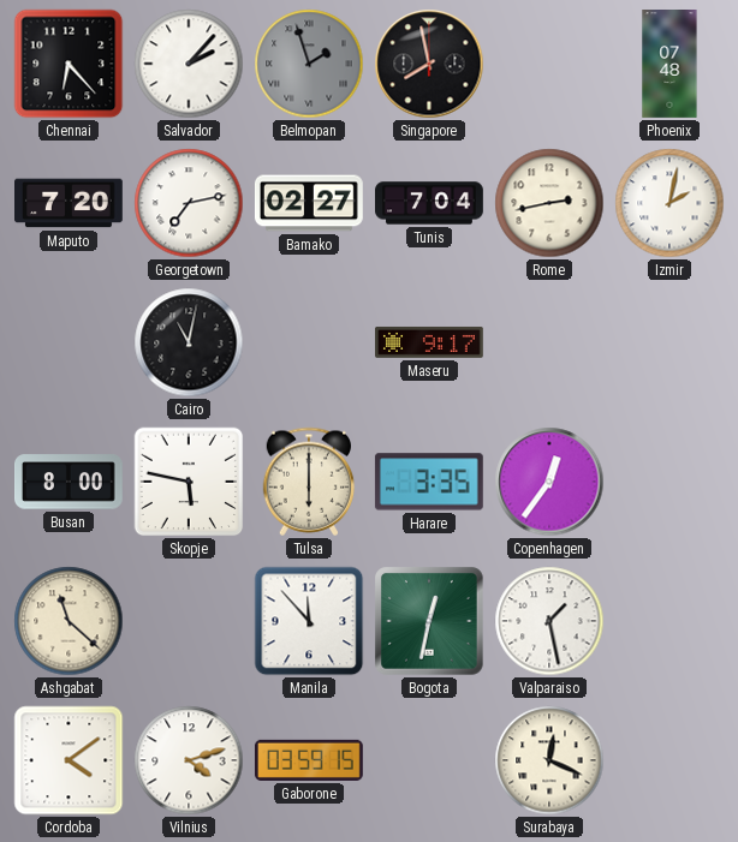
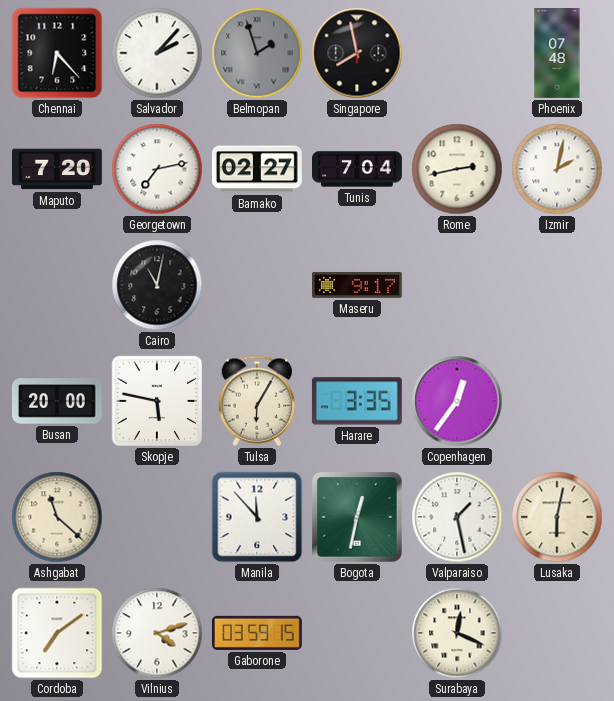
Busan: 8:00 -> 20:00
Tulsa: 6:00 -> 6:05
Lusaka: none -> 6:02
Cordoba: 4:09 -> 7:09
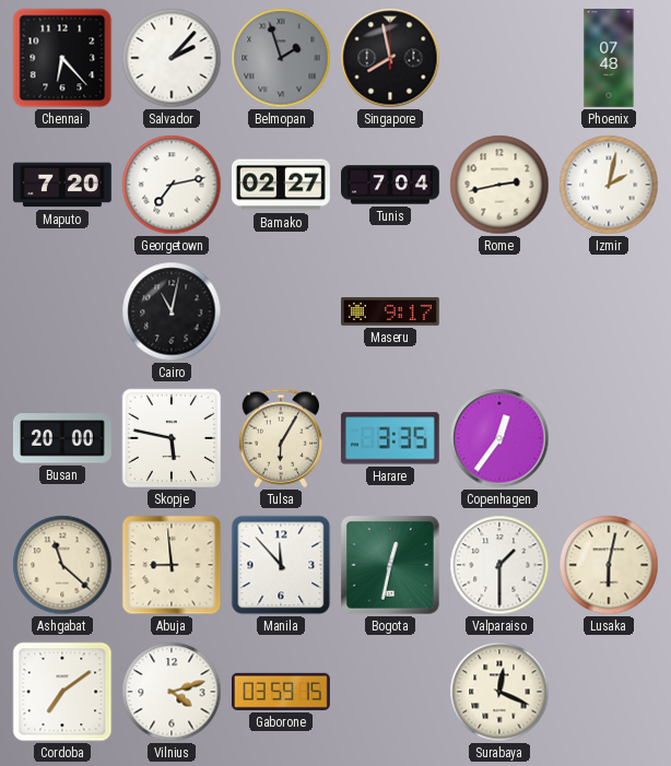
Abuja: none -> 8:59
Valparaiso: 1:28 -> 1:30
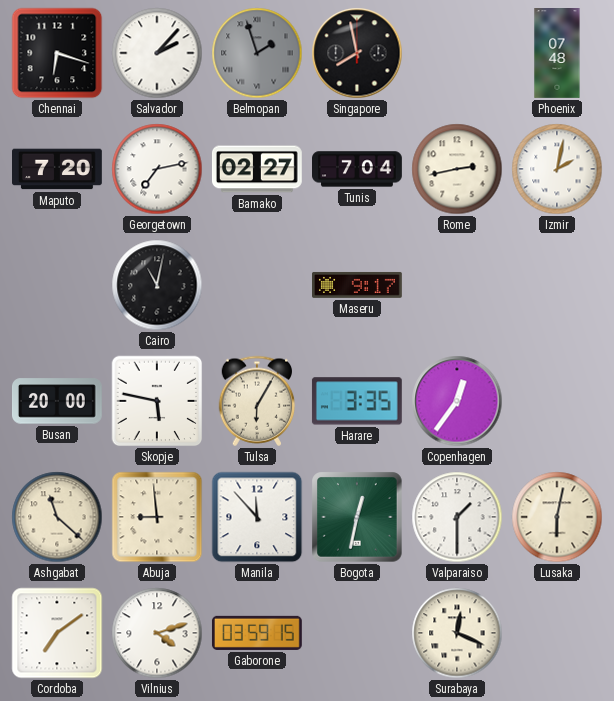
Chennai: 6:23 -> 6:18
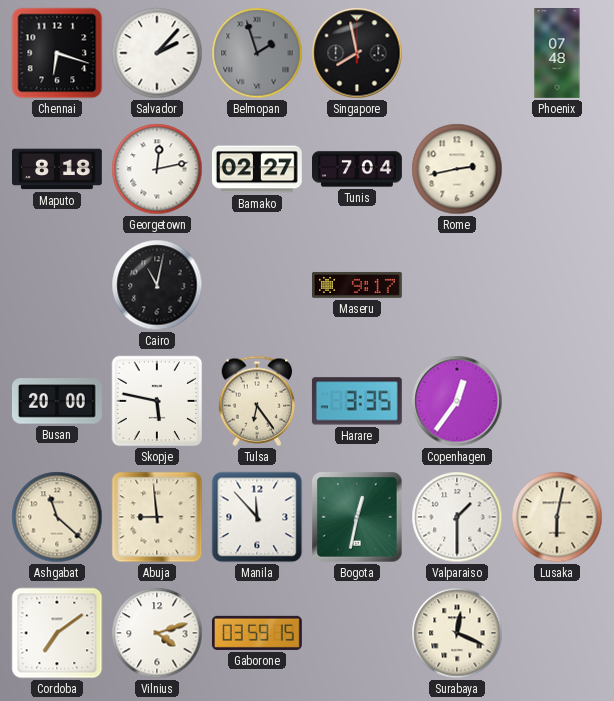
Maputo: 7:20 -> 8:18
Georgetown: 7:13 -> 12:13
Izmir: 2:02 -> none
Tulsa: 6:05 -> 6:24
